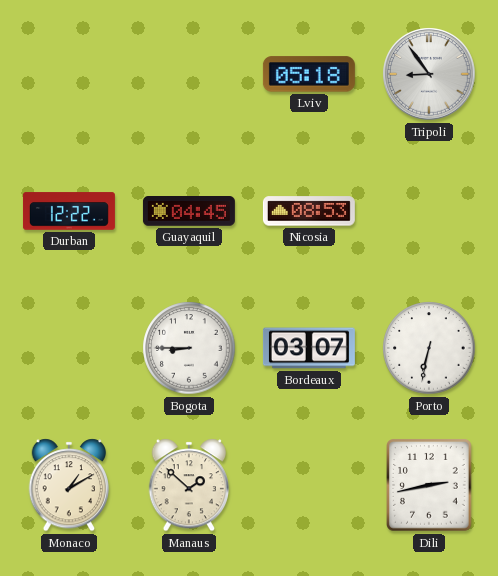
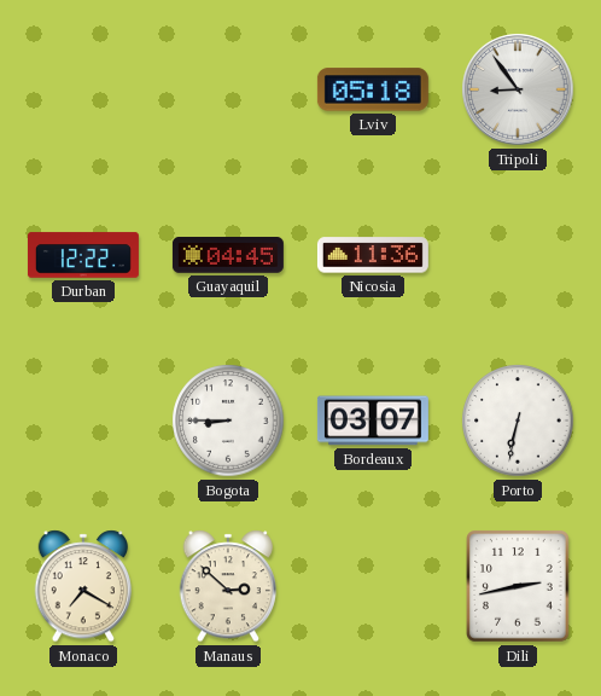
Nicosia: 08:53 -> 11:36
Monaco: 1:10 -> 7:20
Manaus: 1:52 -> 2:52
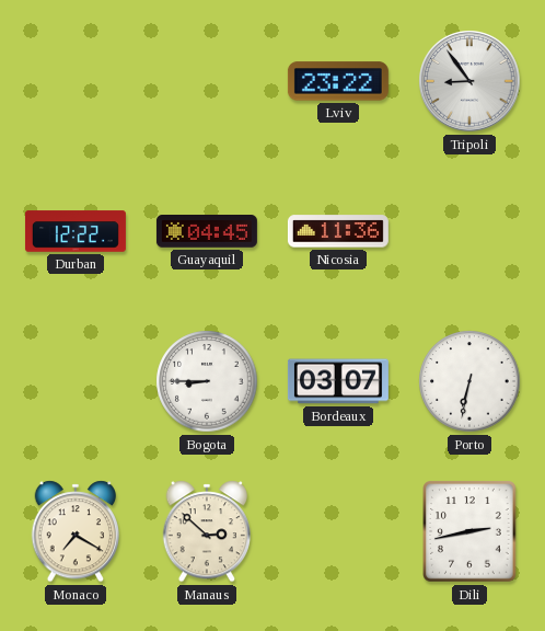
Lviv: 05:18 -> 23:22
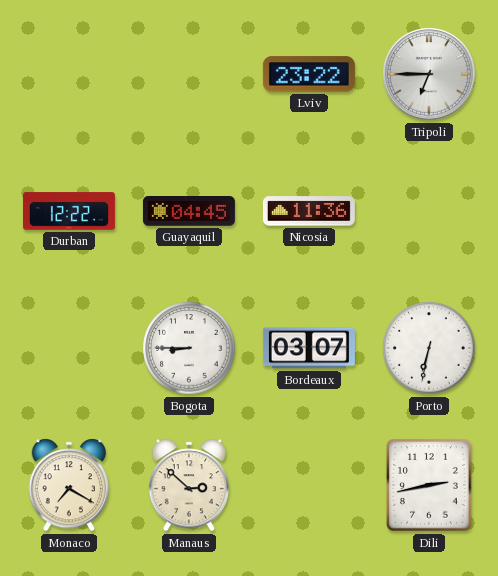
Tripoli: 8:54 -> 6:45
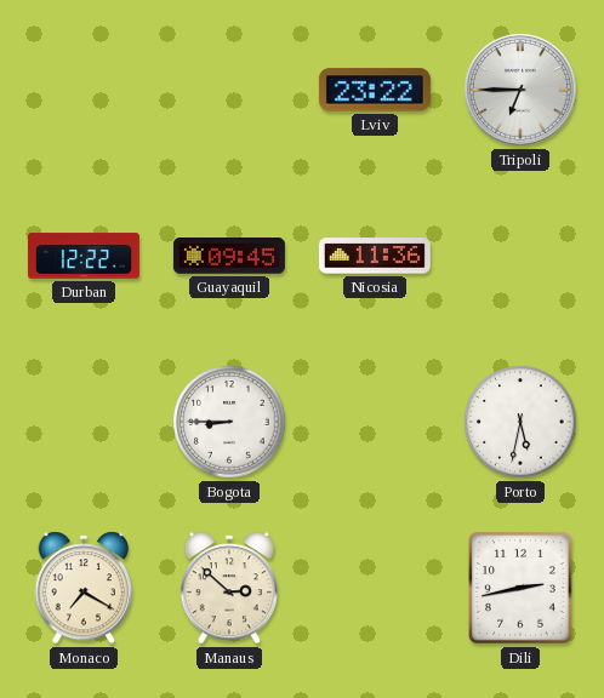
Guayaquil: 04:45 -> 09:45
Bordeaux: 03:07 -> none
Porto: 6:32 -> 5:32
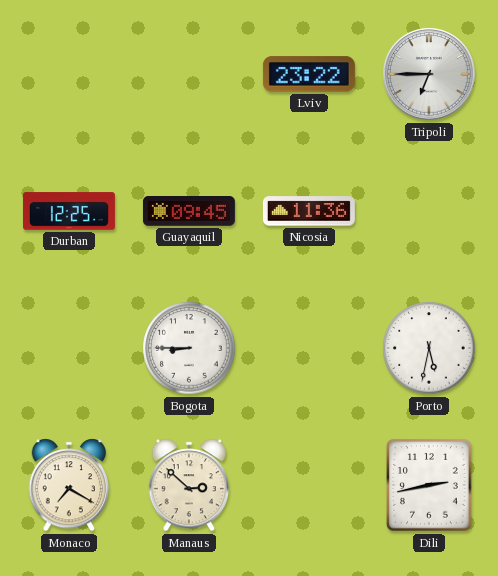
Durban: 12:22 -> 12:25
